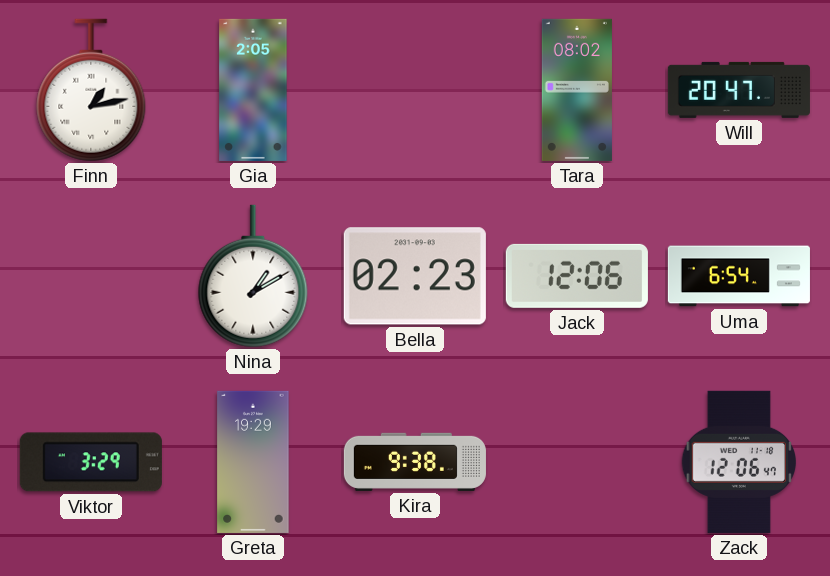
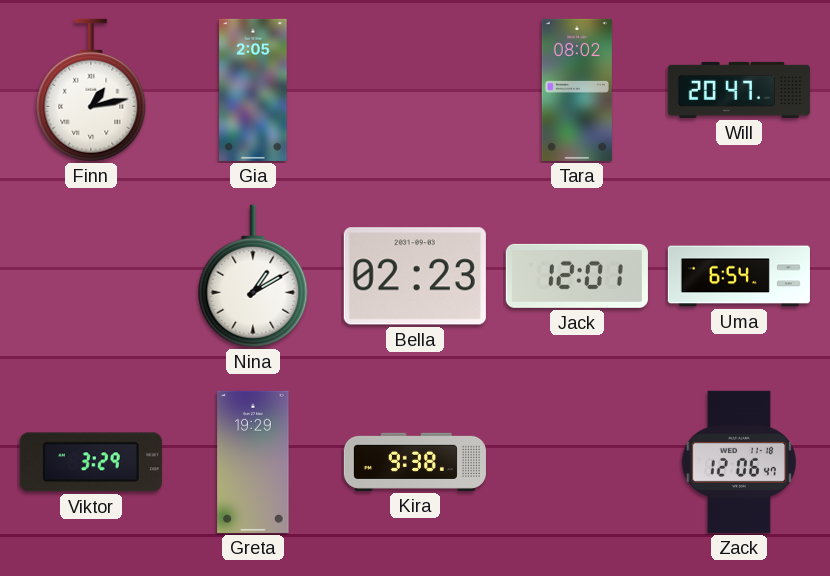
Jack: 12:06 -> 12:01
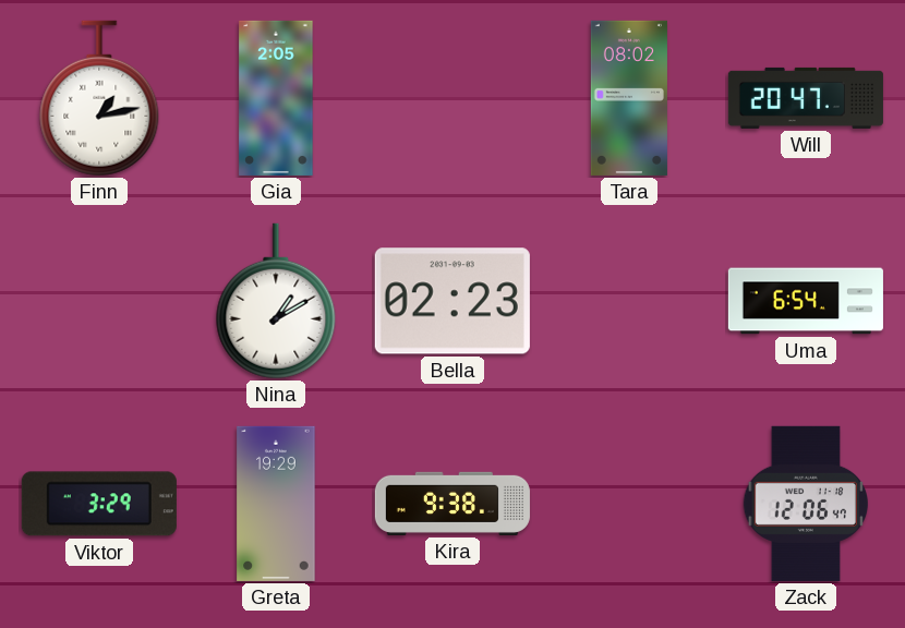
Jack: 12:01 -> none
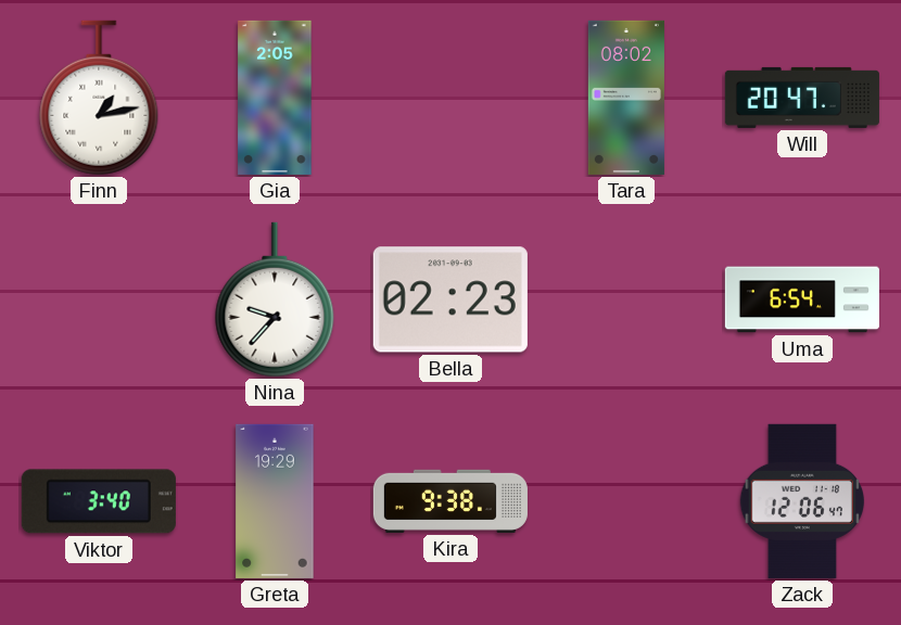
Nina: 1:10 -> 9:37
Viktor: 3:29 -> 3:40
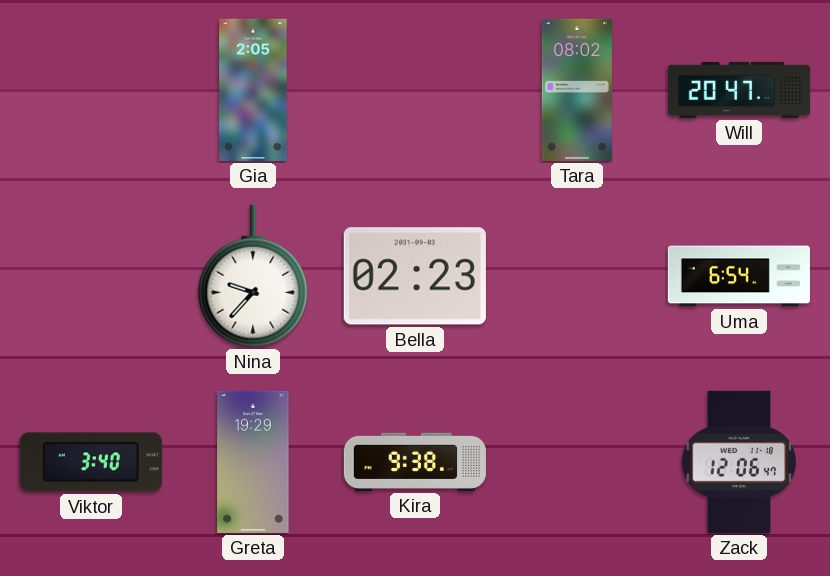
Finn: 1:13 -> none
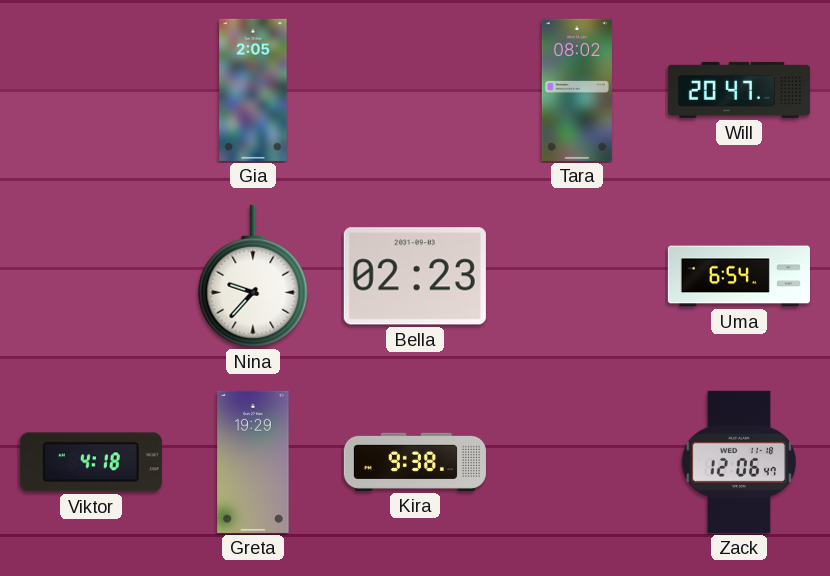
Viktor: 3:40 -> 4:18
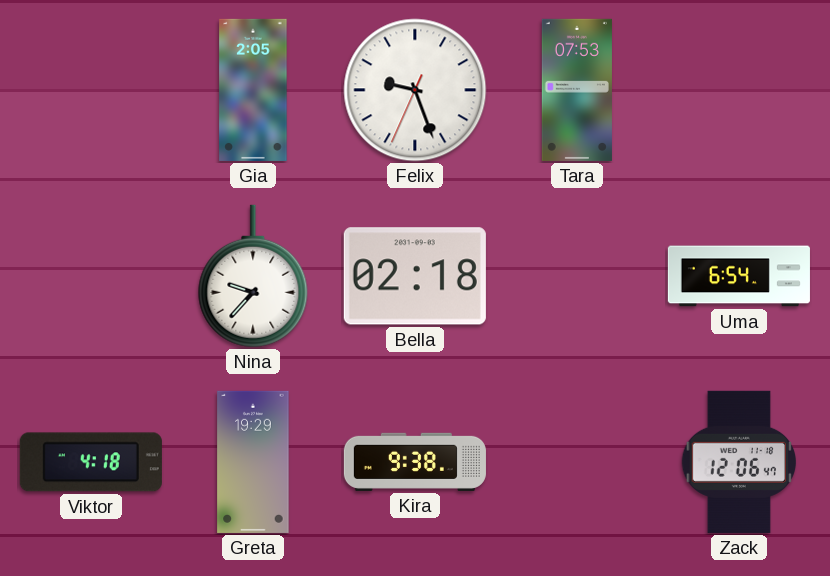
Felix: none -> 9:26
Tara: 08:02 -> 07:53
Will: 20:47 -> none
Bella: 02:23 -> 02:18
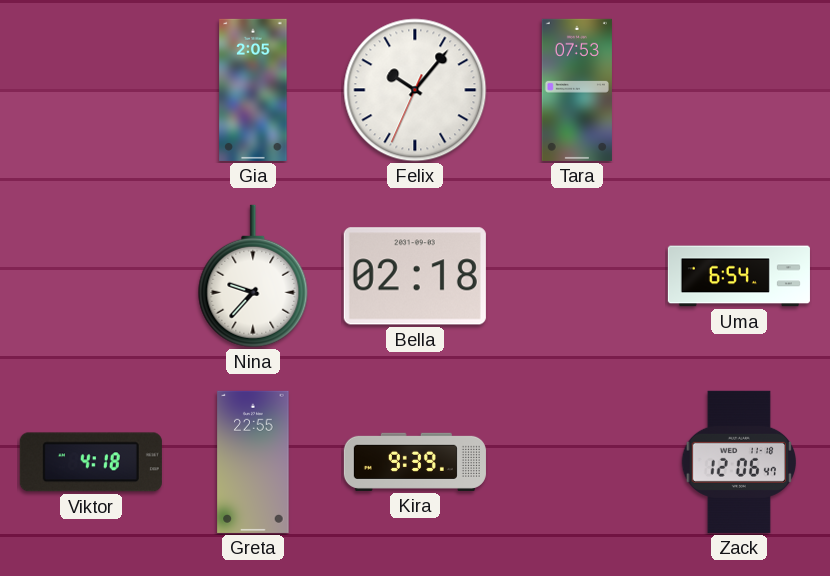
Felix: 9:26 -> 10:06
Greta: 19:29 -> 22:55
Kira: 9:38 -> 9:39
